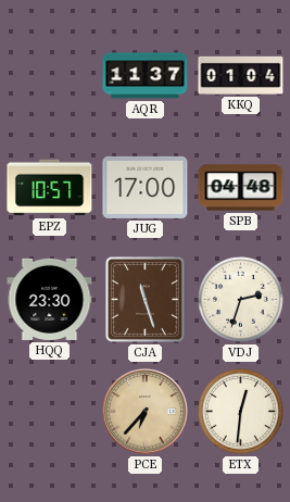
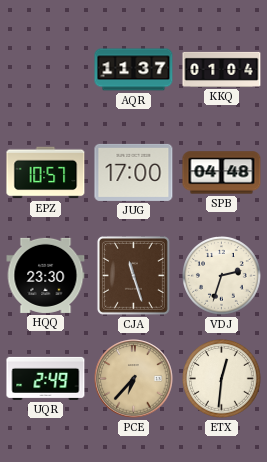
UQR: none -> 2:49
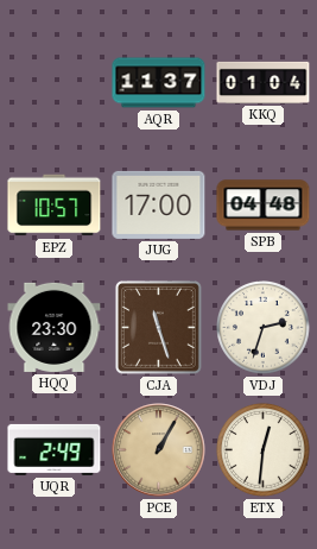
PCE: 6:37 -> 1:05
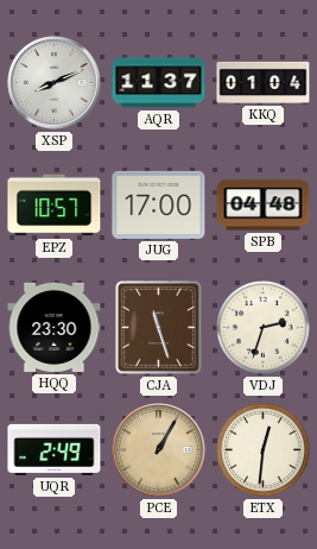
XSP: none -> 8:11
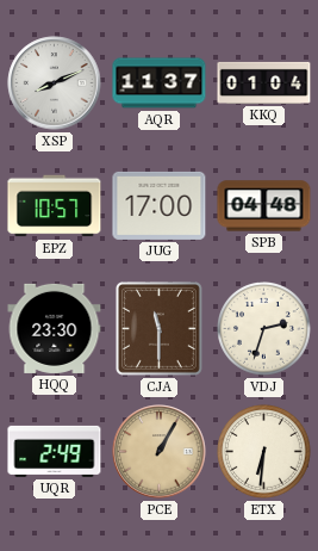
CJA: 11:27 -> 11:30
ETX: 12:31 -> 6:31
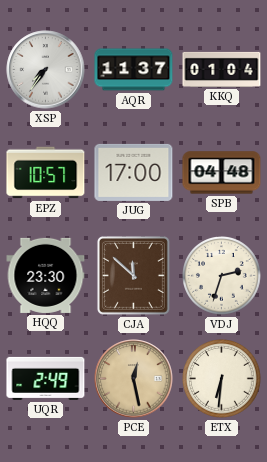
XSP: 8:11 -> 7:36
CJA: 11:30 -> 11:52
PCE: 1:05 -> 12:28
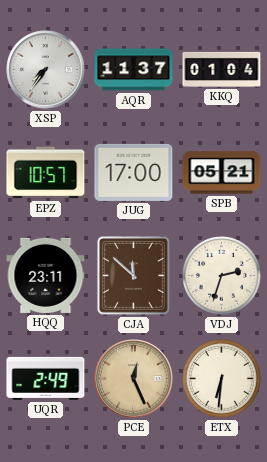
SPB: 04:48 -> 05:21
HQQ: 23:30 -> 23:11
PCE: 12:28 -> 12:26
